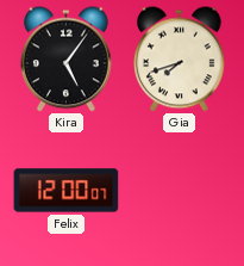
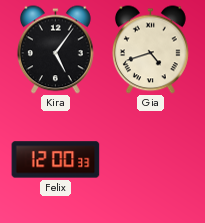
Gia: 7:42 -> 4:42
Felix: 12:00:07 -> 12:00:33
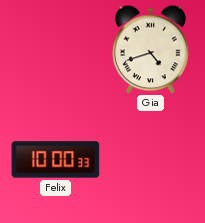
Kira: 5:06 -> none
Felix: 12:00 -> 10:00
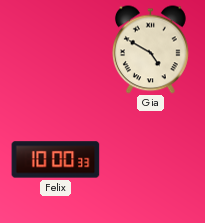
Gia: 4:42 -> 4:50
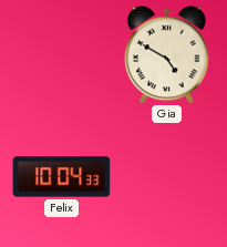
Felix: 10:00 -> 10:04
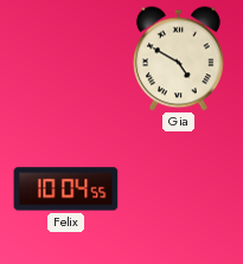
Felix: 10:04:33 -> 10:04:55
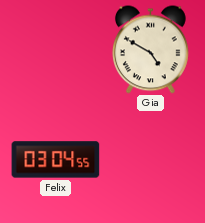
Felix: 10:04 -> 03:04
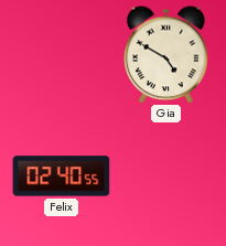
Felix: 03:04 -> 02:40
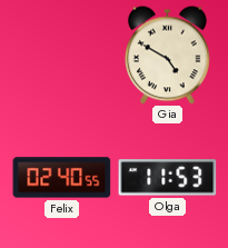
Olga: none -> 11:53
